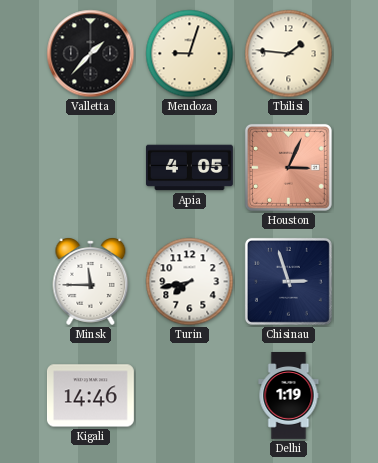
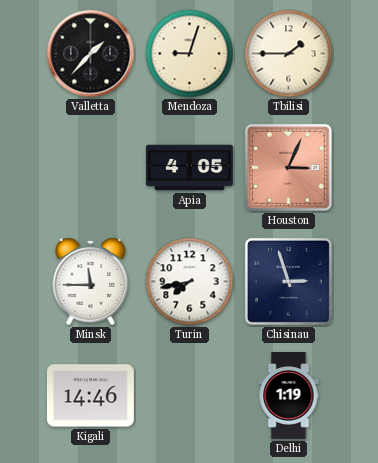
Tbilisi: 1:46 -> 1:45
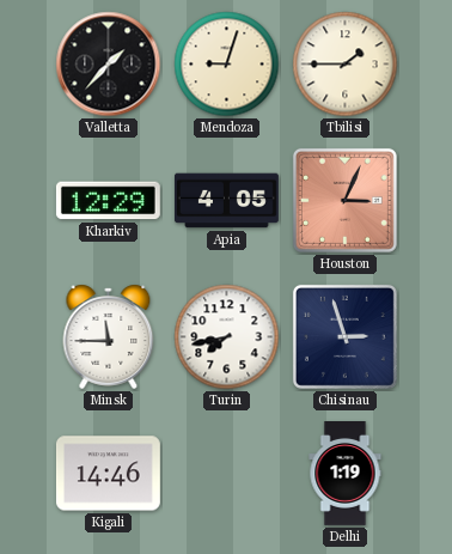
Kharkiv: none -> 12:29
